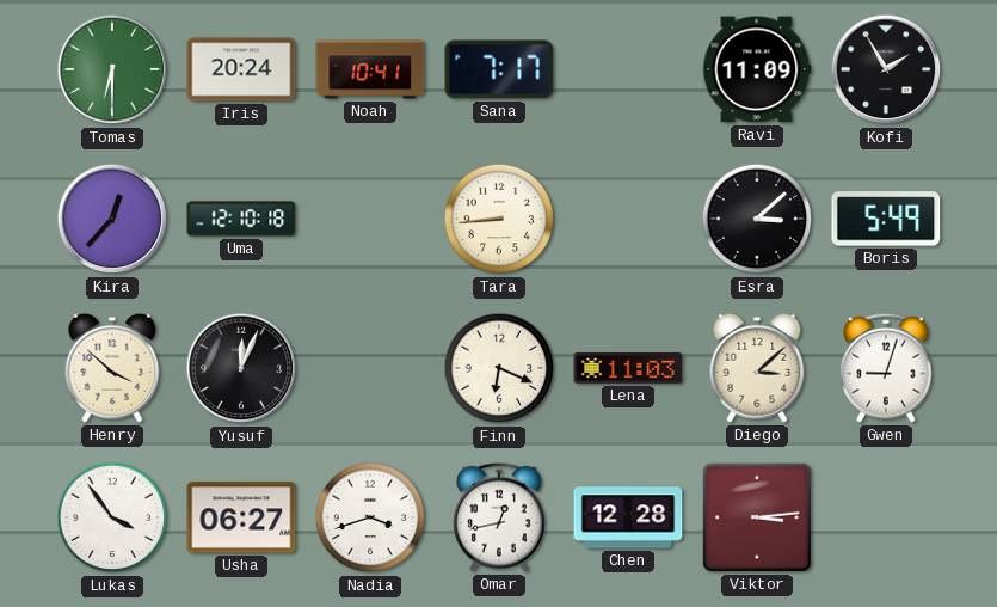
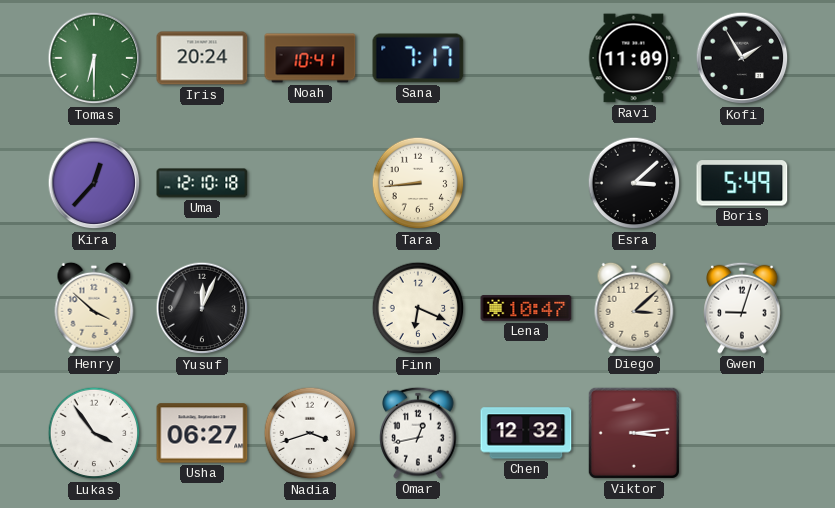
Lena: 11:03 -> 10:47
Chen: 12:28 -> 12:32
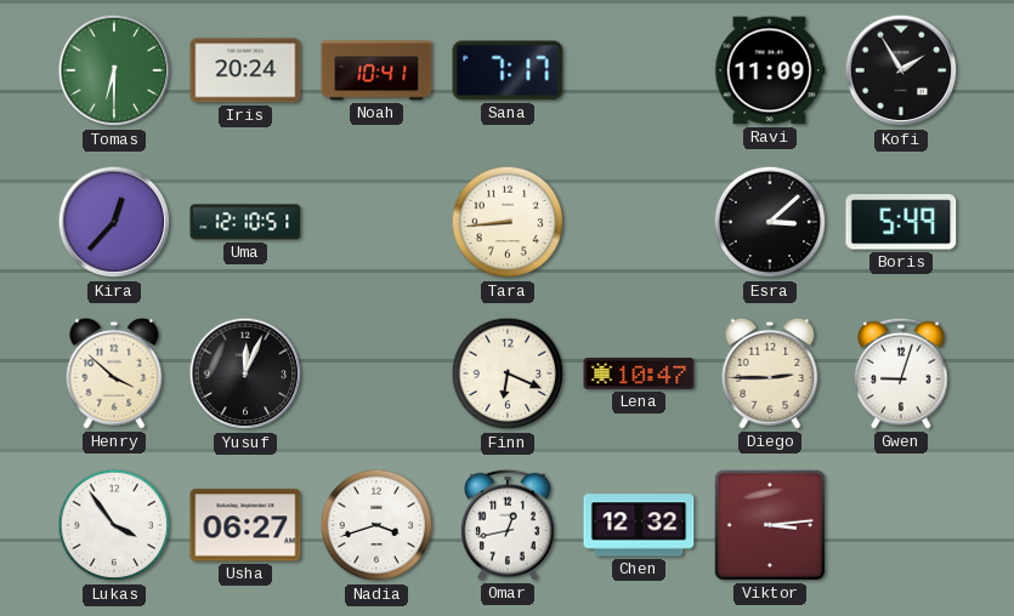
Uma: 12:10:18 -> 12:10:51
Diego: 3:08 -> 2:45
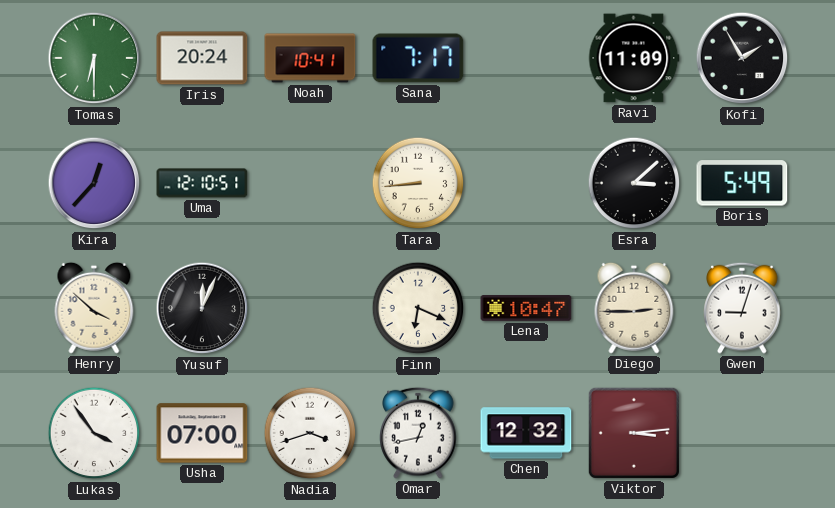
Usha: 06:27 -> 07:00
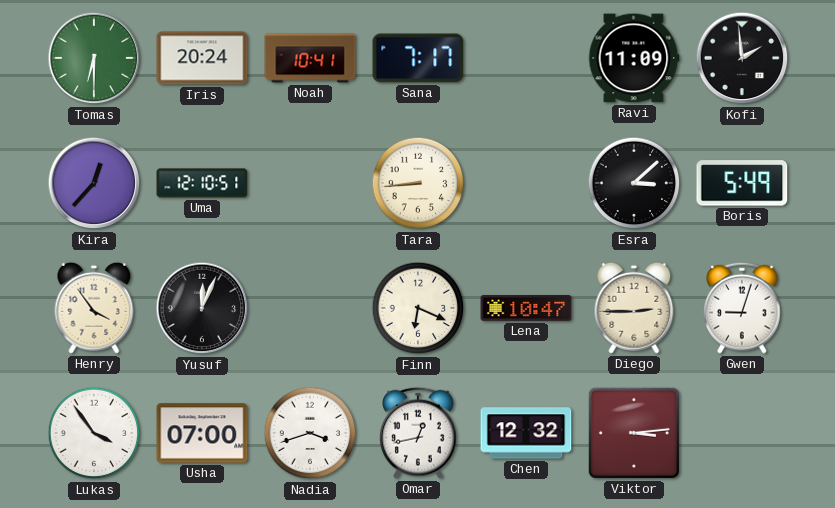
Kofi: 1:55 -> 1:59
Henry: 3:52 -> 3:54
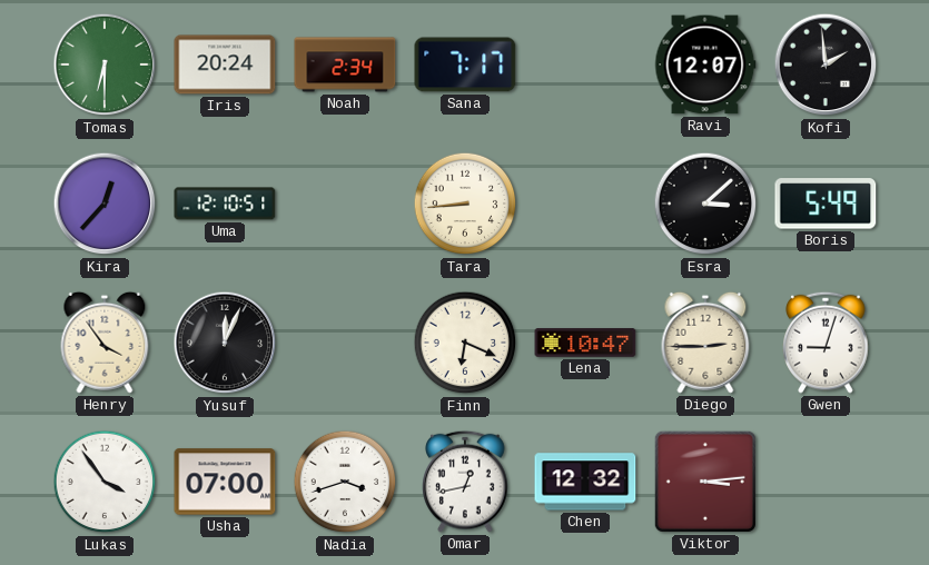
Noah: 10:41 -> 2:34
Ravi: 11:09 -> 12:07
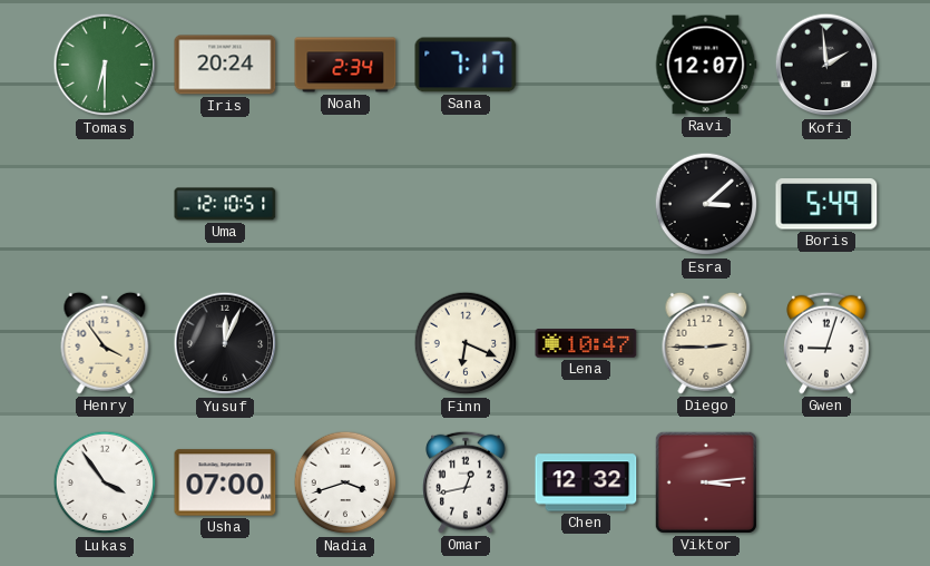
Kira: 12:37 -> none
Tara: 8:44 -> none
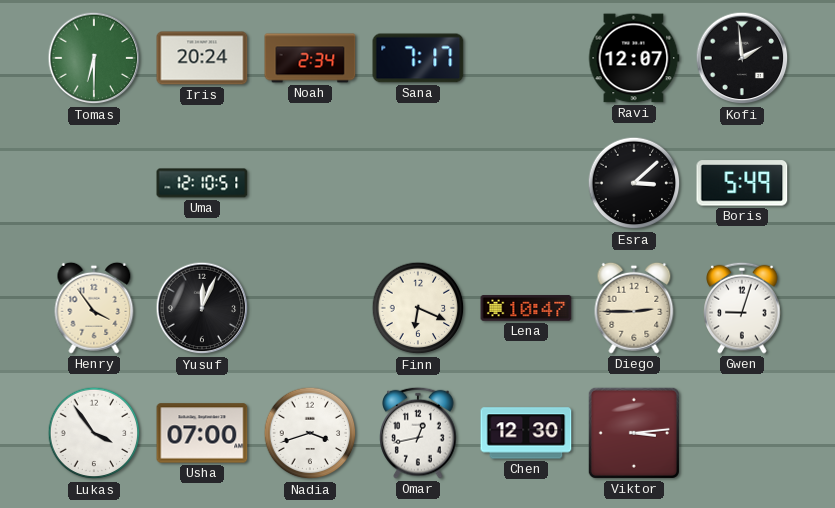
Chen: 12:32 -> 12:30
